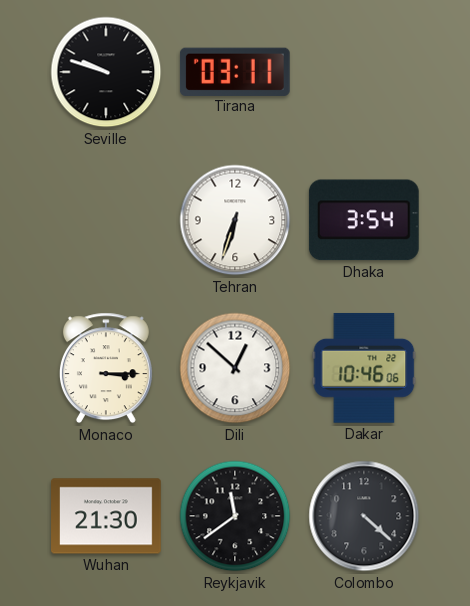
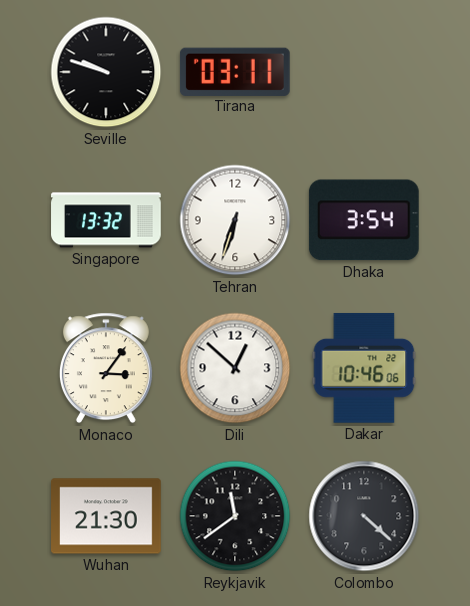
Singapore: none -> 13:32
Monaco: 3:15 -> 3:06
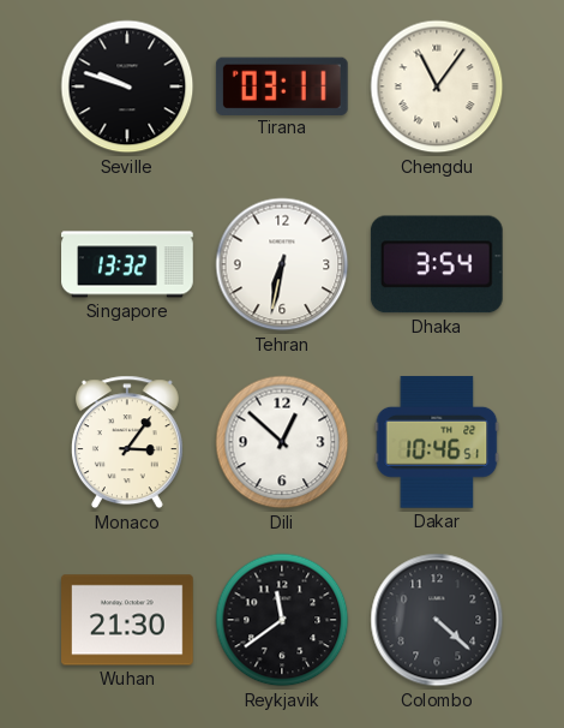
Chengdu: none -> 11:06
Tehran: 6:33 -> 6:32
Dakar: 10:46:06 -> 10:46:51
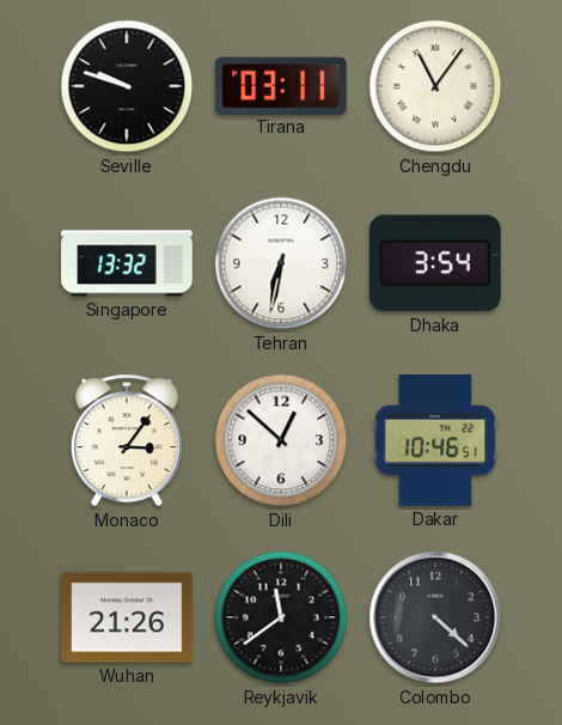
Wuhan: 21:30 -> 21:26
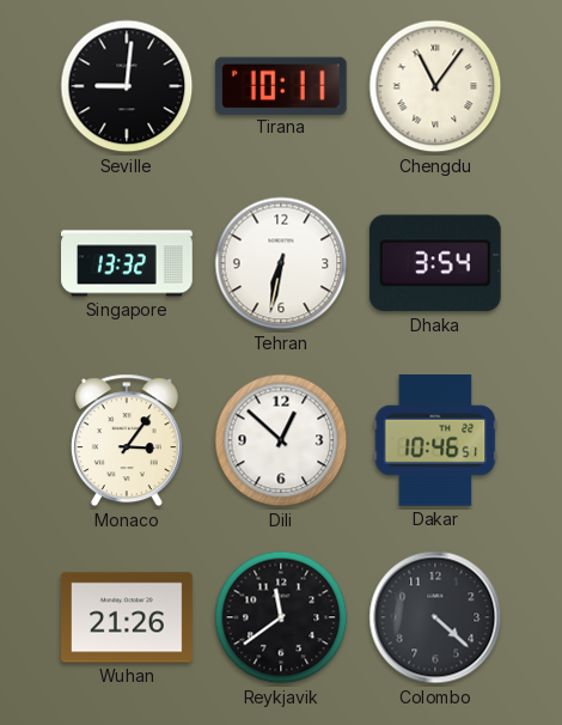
Seville: 9:48 -> 9:01
Tirana: 03:11 -> 10:11
